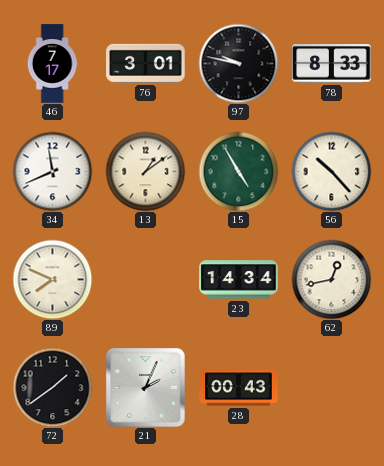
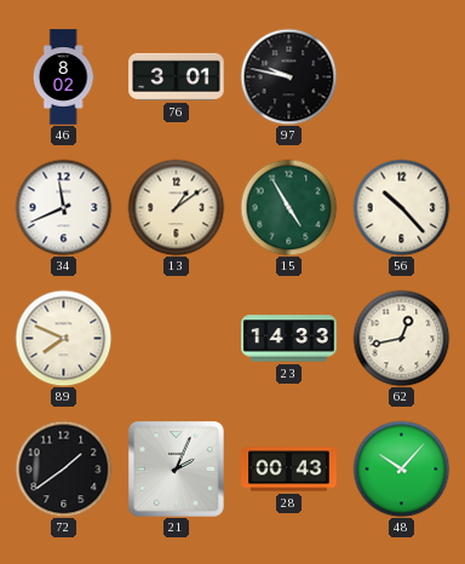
46: 7:17 -> 8:02
78: 8:33 -> none
23: 14:34 -> 14:33
48: none -> 10:07
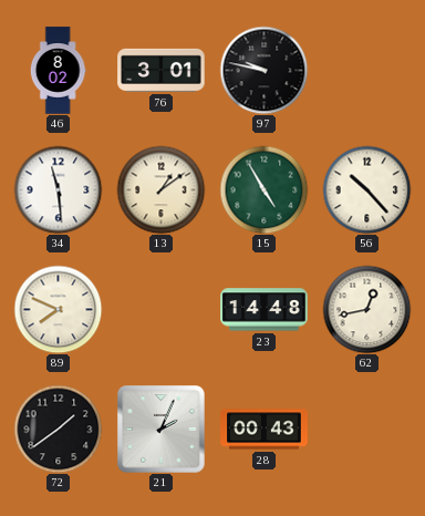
34: 11:41 -> 11:29
23: 14:33 -> 14:48
48: 10:07 -> none
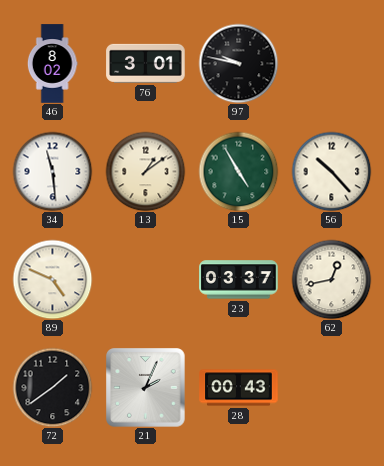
89: 7:49 -> 4:49
23: 14:48 -> 03:37
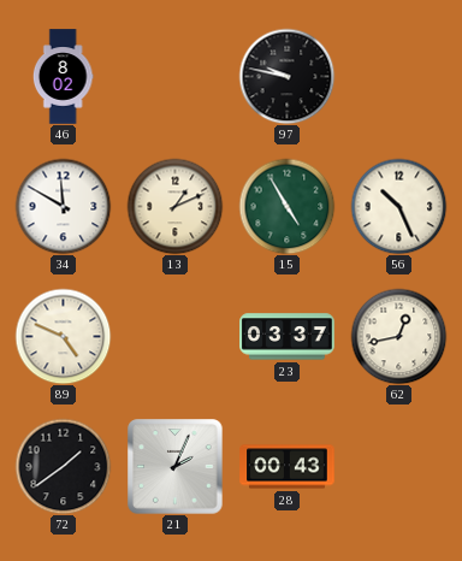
76: 3:01 -> none
34: 11:29 -> 11:50
13: 1:09 -> 1:11
56: 10:23 -> 10:26
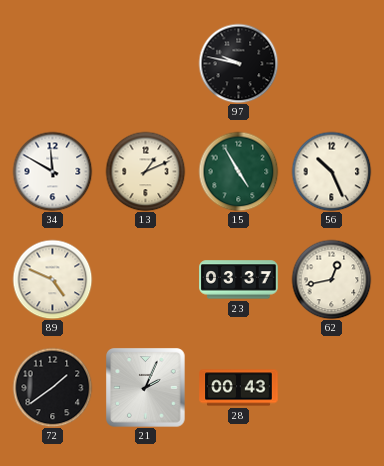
46: 8:02 -> none
